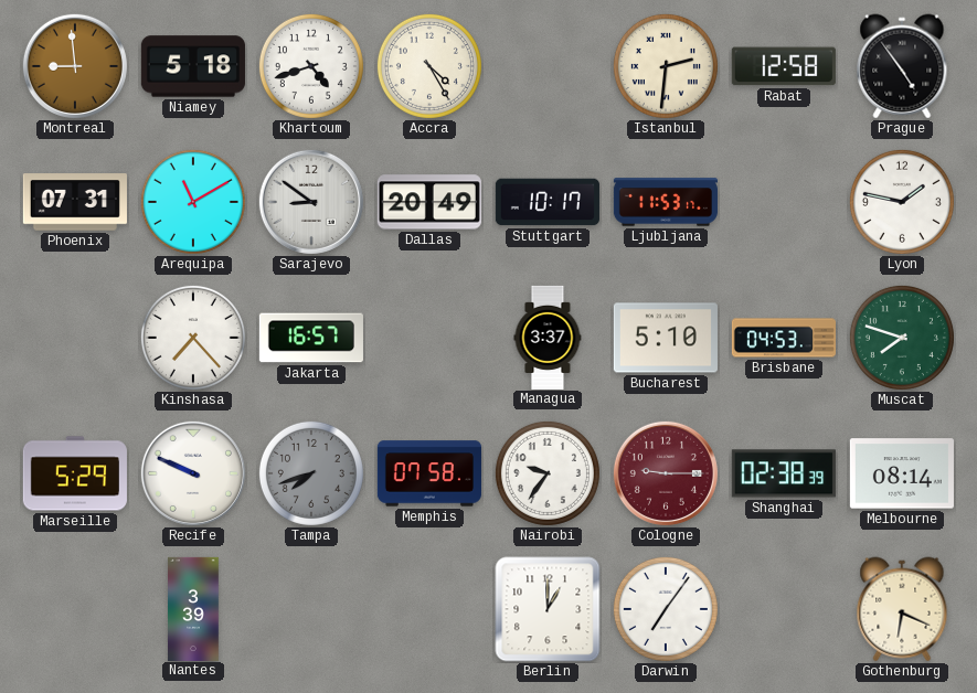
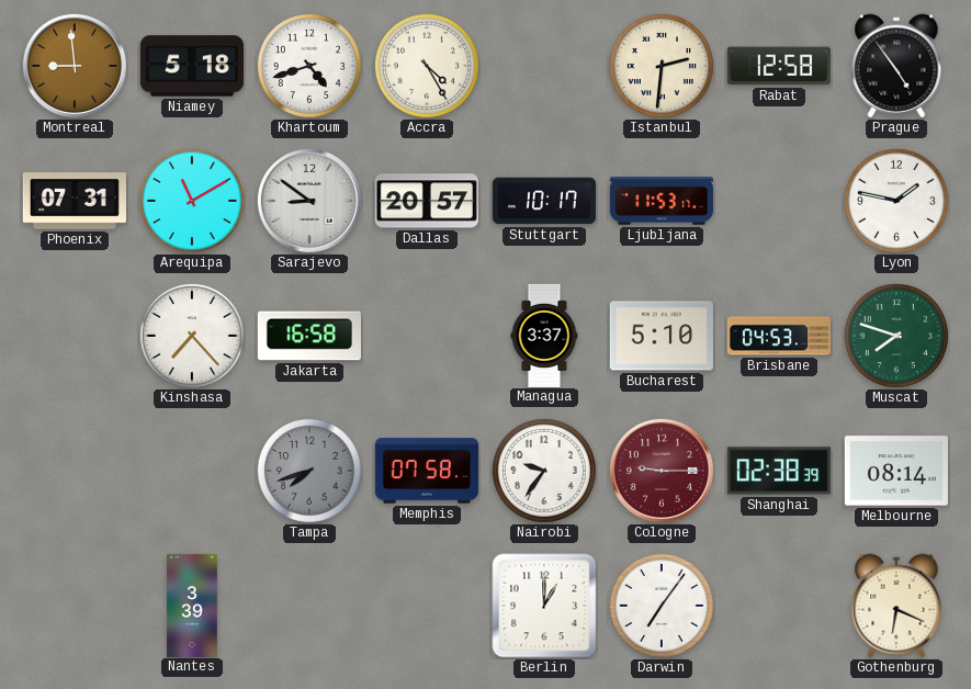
Dallas: 20:49 -> 20:57
Jakarta: 16:57 -> 16:58
Marseille: 5:29 -> none
Recife: 9:49 -> none
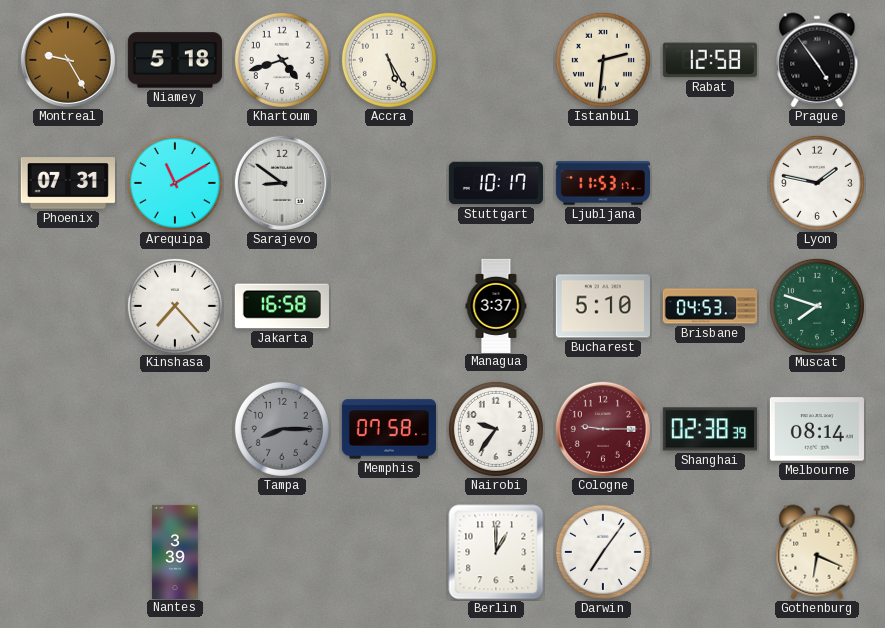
Montreal: 8:59 -> 9:25
Accra: 4:25 -> 5:25
Dallas: 20:57 -> none
Tampa: 7:42 -> 8:15
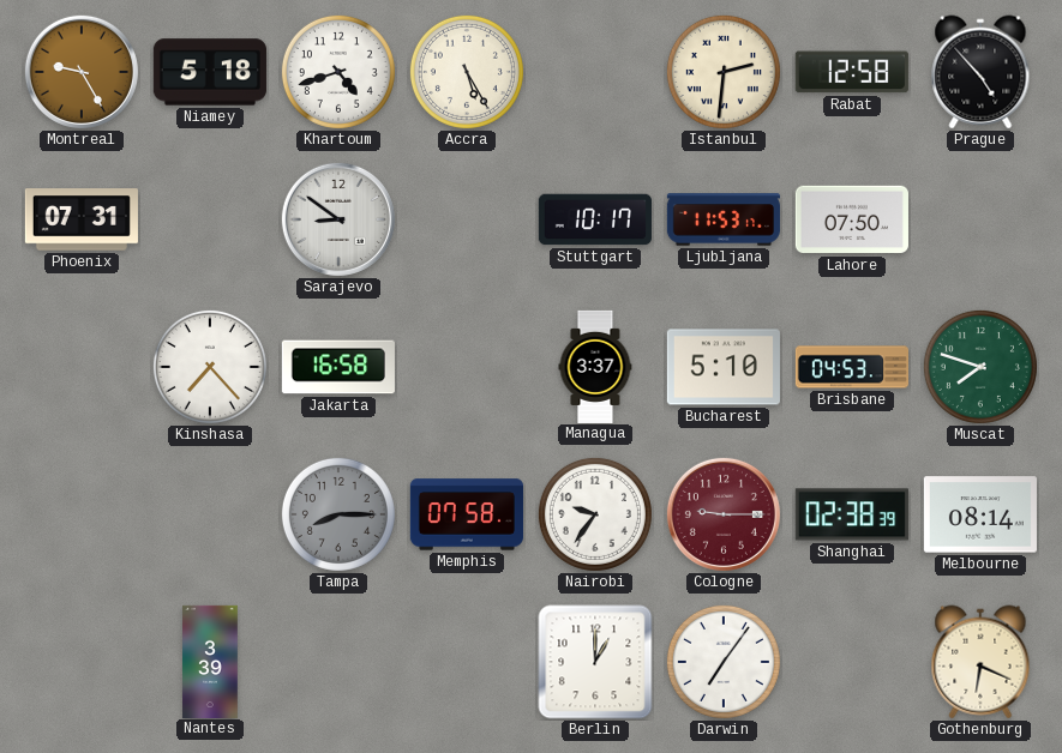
Prague: 4:54 -> 4:53
Arequipa: 11:10 -> none
Lahore: none -> 07:50
Lyon: 1:47 -> none
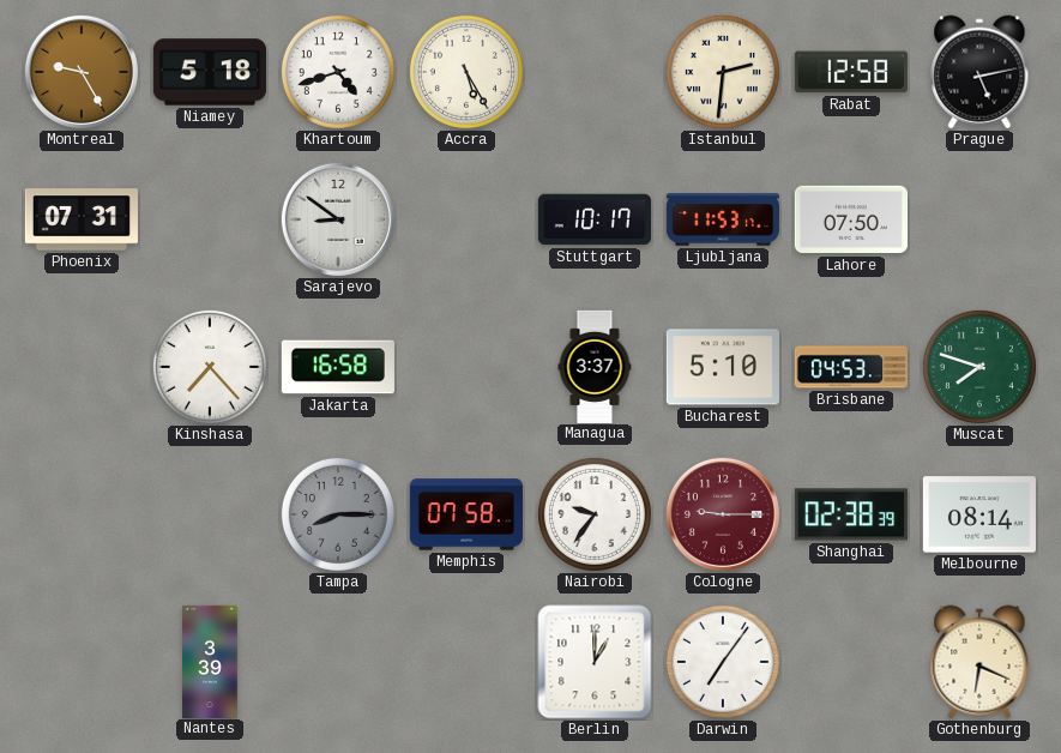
Prague: 4:53 -> 5:13
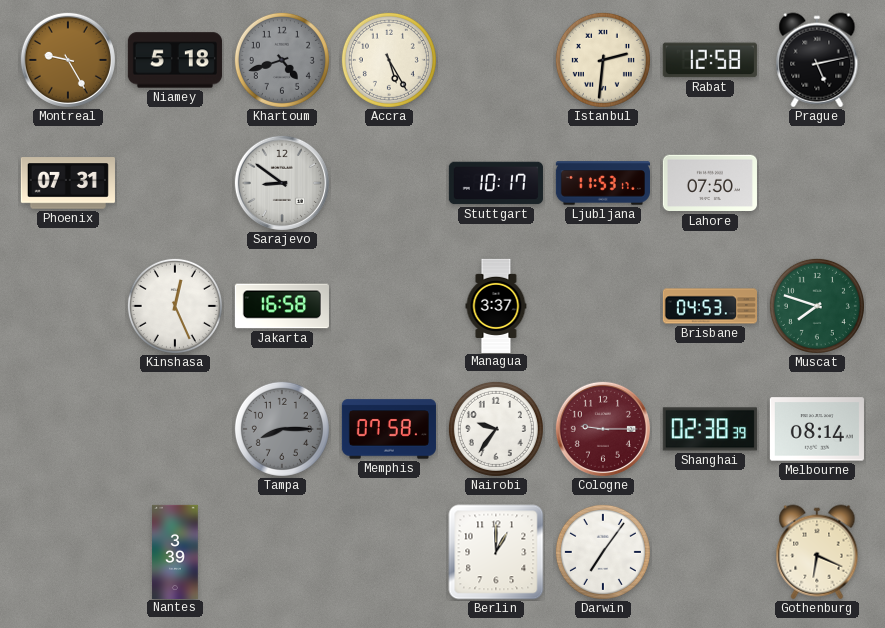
Khartoum dial: white -> grey
Kinshasa: 7:23 -> 12:26
Bucharest: 5:10 -> none
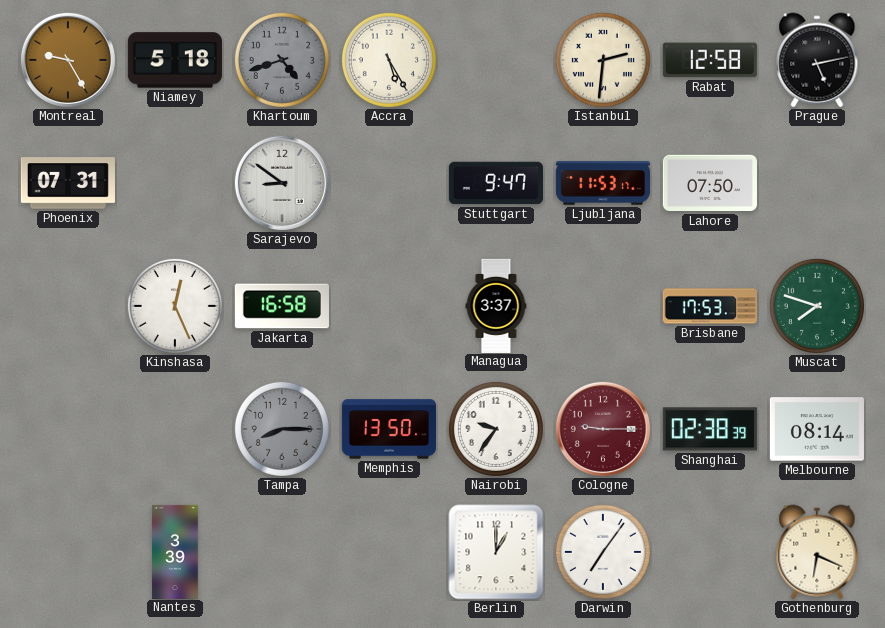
Stuttgart: 10:17 -> 9:47
Brisbane: 04:53 -> 17:53
Memphis: 07:58 -> 13:50
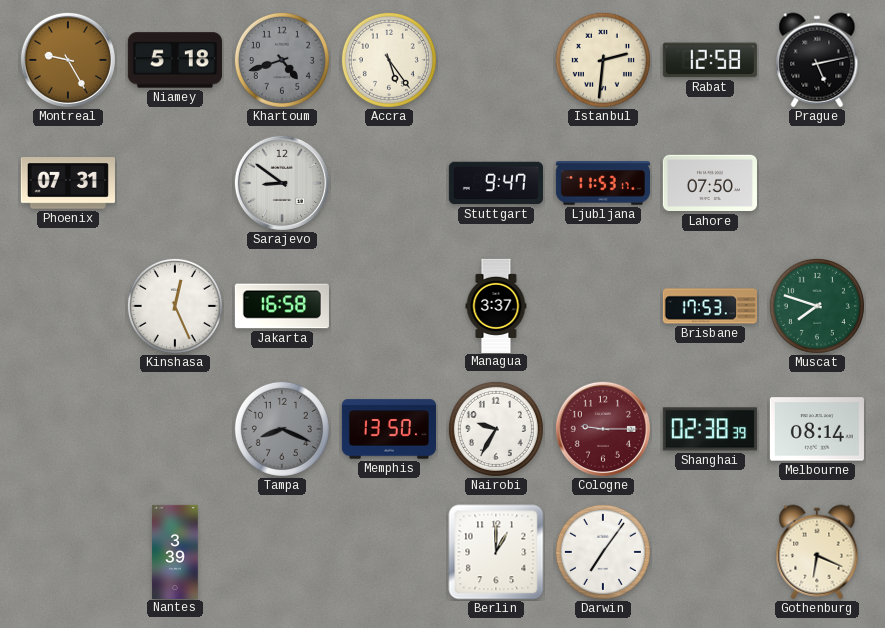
Accra: 5:25 -> 5:24
Tampa: 8:15 -> 8:19
Nairobi: 9:36 -> 9:35
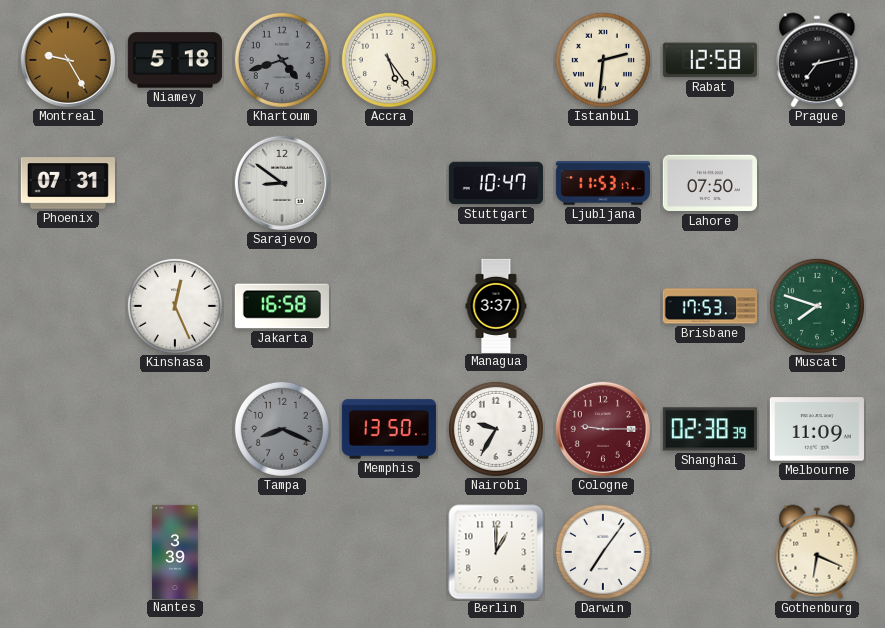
Prague: 5:13 -> 7:13
Stuttgart: 9:47 -> 10:47
Melbourne: 08:14 -> 11:09
